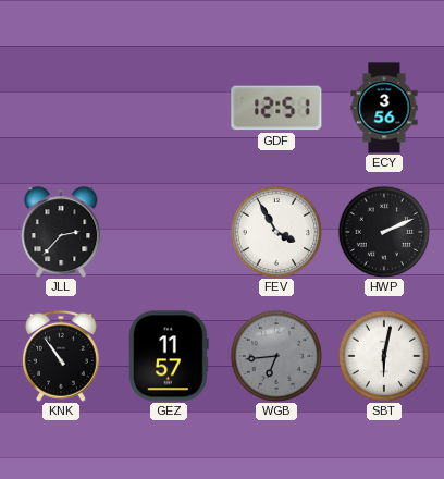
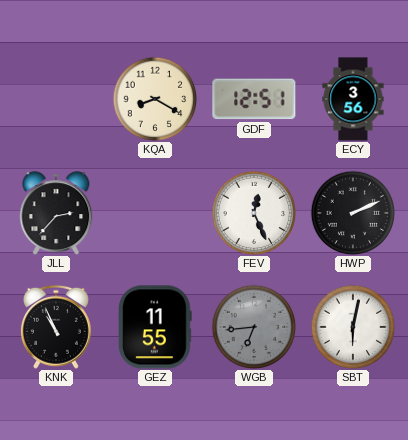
KQA: none -> 8:20
FEV: 3:55 -> 12:26
KNK: 10:54 -> 10:56
GEZ: 11:57 -> 11:55
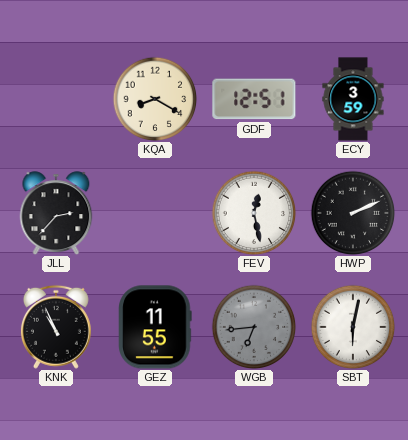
ECY: 3:56 -> 3:59
FEV: 12:26 -> 12:28
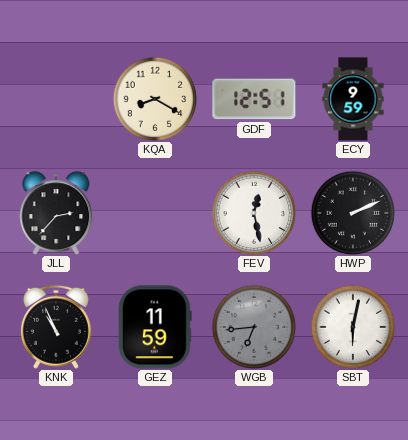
ECY: 3:59 -> 9:59
GEZ: 11:55 -> 11:59
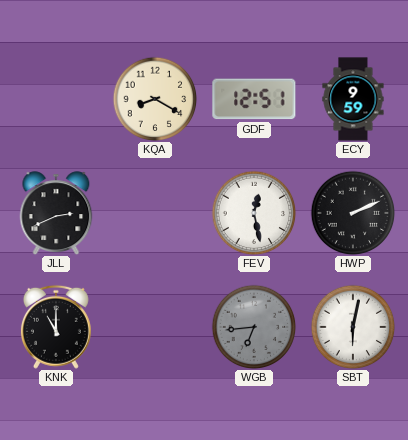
JLL: 2:37 -> 2:41
KNK: 10:56 -> 11:00
GEZ: 11:59 -> none
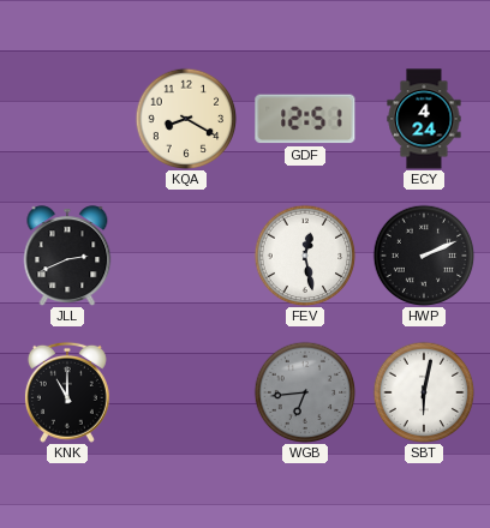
ECY: 9:59 -> 4:24
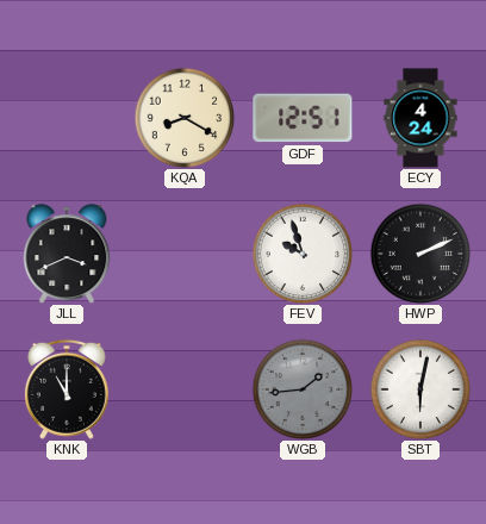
JLL: 2:41 -> 3:41
FEV: 12:28 -> 9:57
WGB: 6:44 -> 1:44
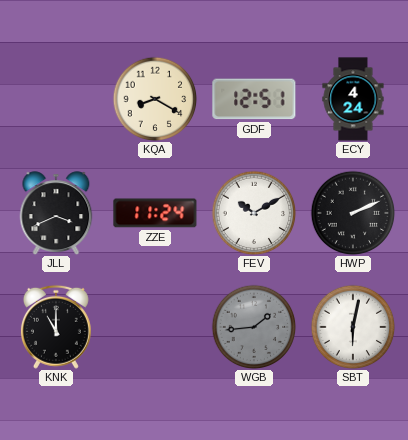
ZZE: none -> 11:24
FEV: 9:57 -> 10:10
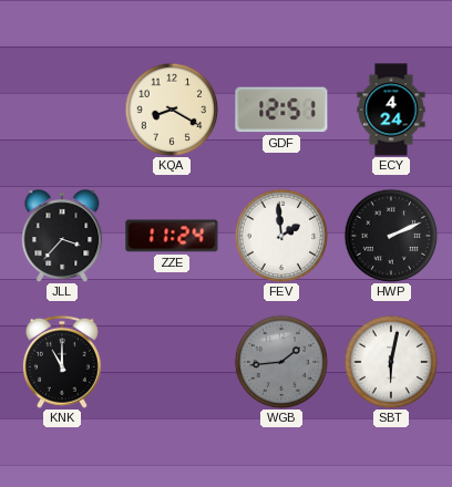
JLL: 3:41 -> 3:37
FEV: 10:10 -> 1:59
